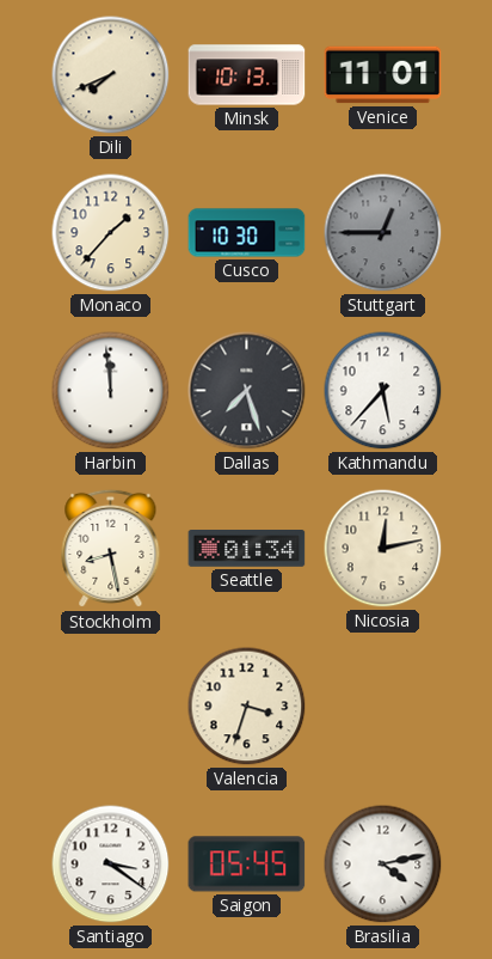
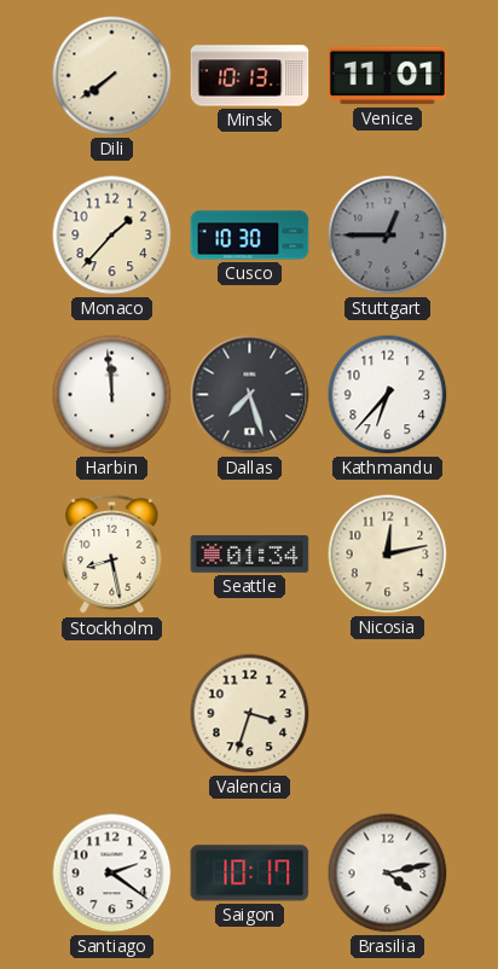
Dili: 7:41 -> 7:39
Kathmandu: 5:37 -> 6:37
Santiago: 3:21 -> 2:21
Saigon: 05:45 -> 10:17
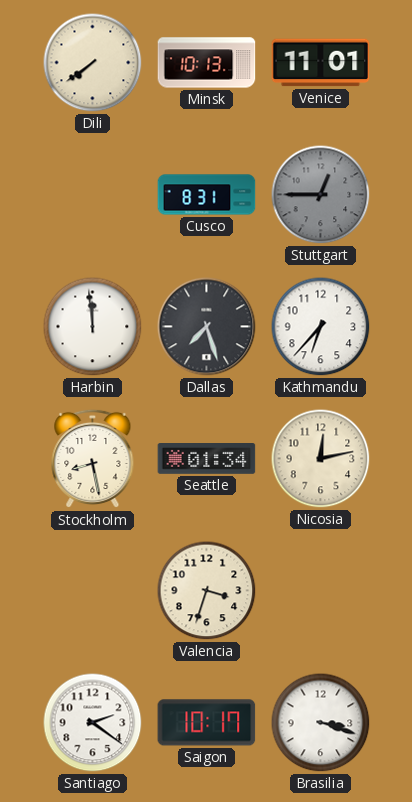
Monaco: 1:37 -> none
Cusco: 10:30 -> 8:31
Brasilia: 4:13 -> 3:18
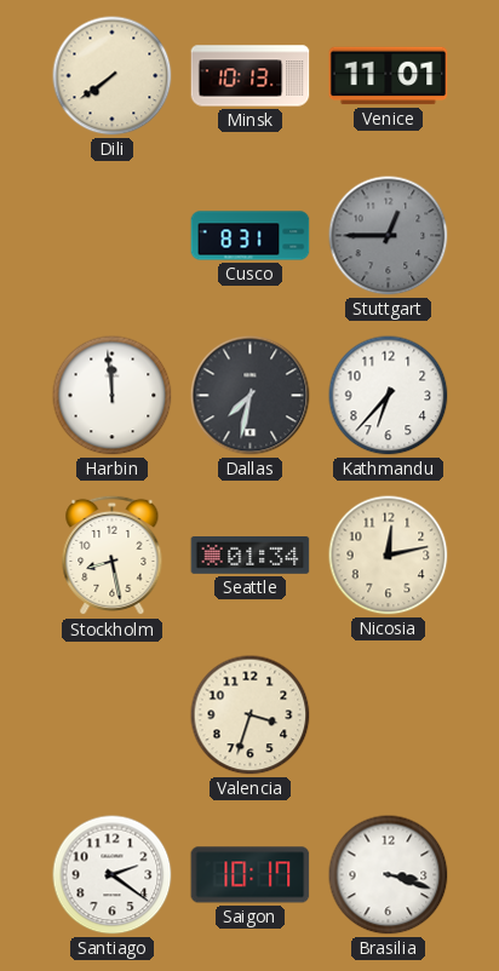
Dallas: 7:27 -> 7:32
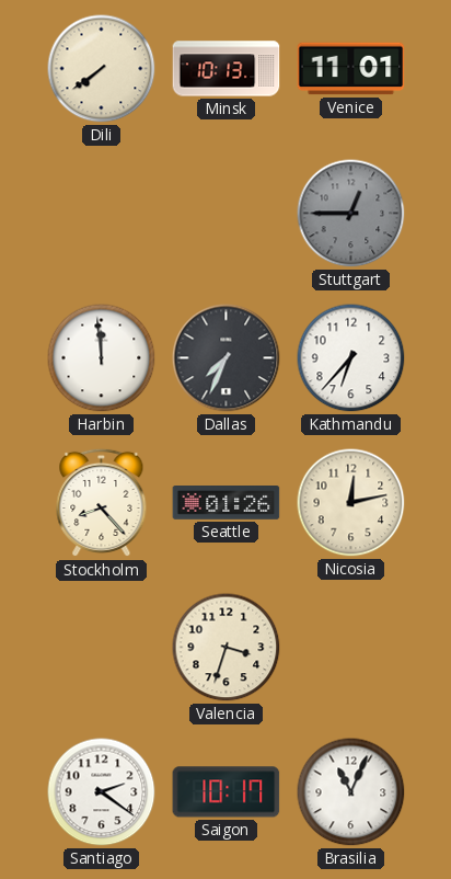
Cusco: 8:31 -> none
Dallas: 7:32 -> 7:34
Stockholm: 8:28 -> 8:23
Seattle: 01:34 -> 01:26
Brasilia: 3:18 -> 11:04
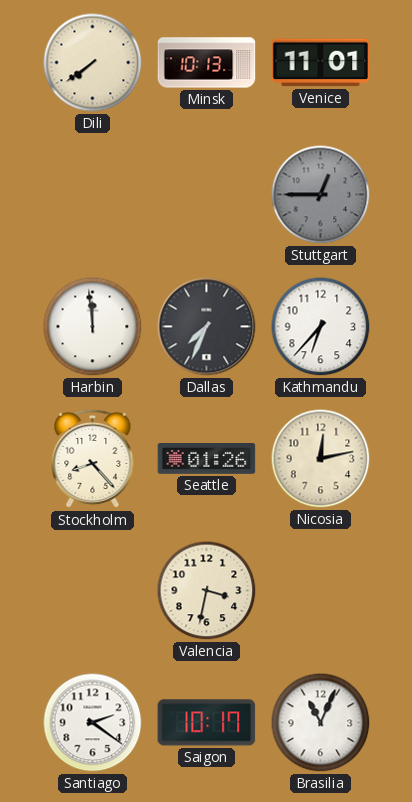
Valencia: 3:33 -> 3:32
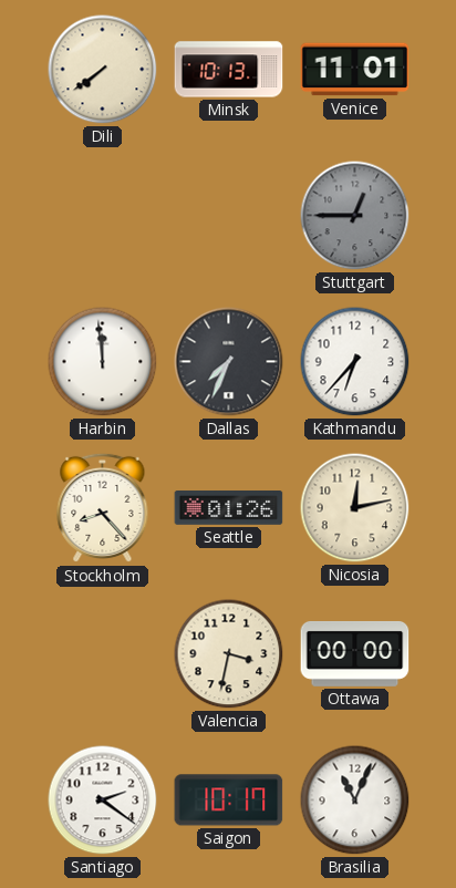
Ottawa: none -> 00:00
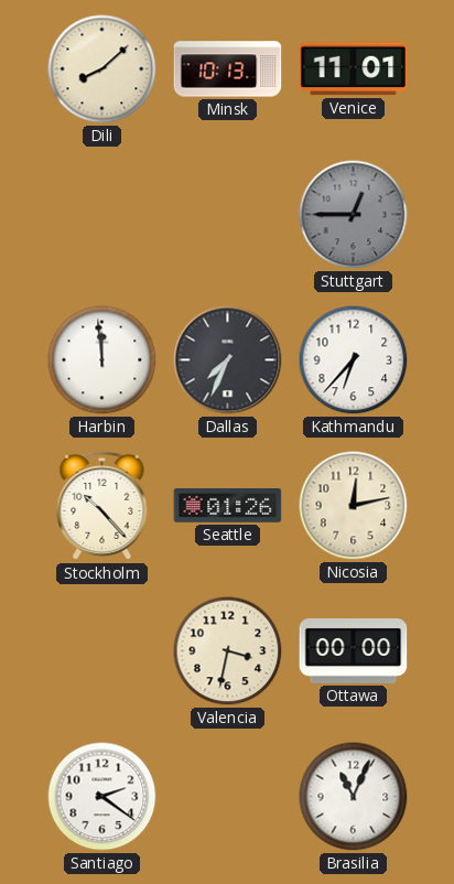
Dili: 7:39 -> 8:08
Stockholm: 8:23 -> 10:23
Saigon: 10:17 -> none
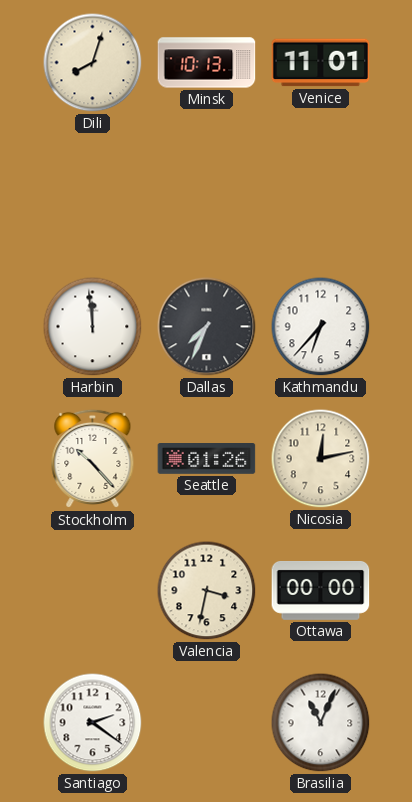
Dili: 8:08 -> 8:03
Stuttgart: 12:45 -> none
